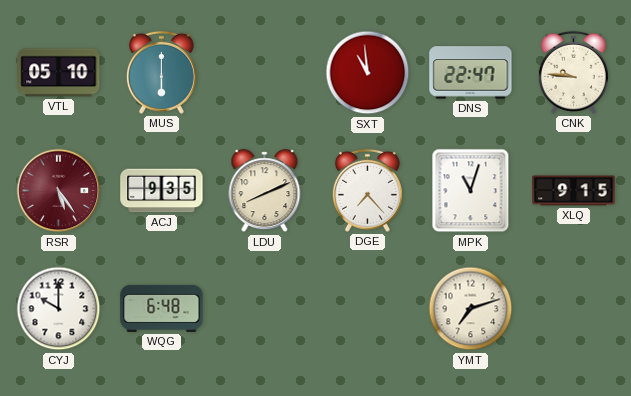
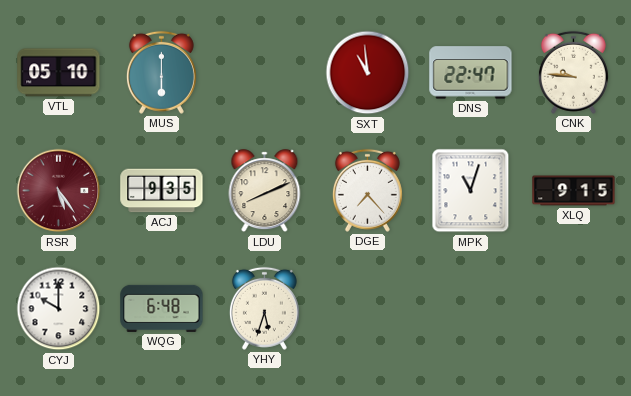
YHY: none -> 5:33
YMT: 7:12 -> none
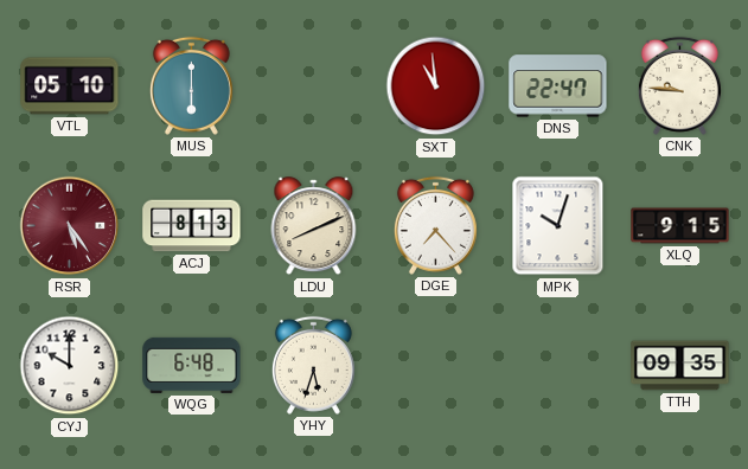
ACJ: 9:35 -> 8:13
MPK: 11:03 -> 10:03
TTH: none -> 09:35
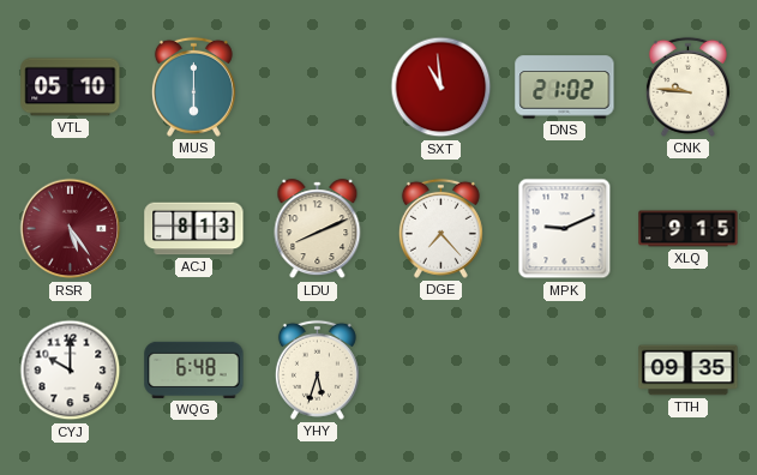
DNS: 22:47 -> 21:02
MPK: 10:03 -> 9:11
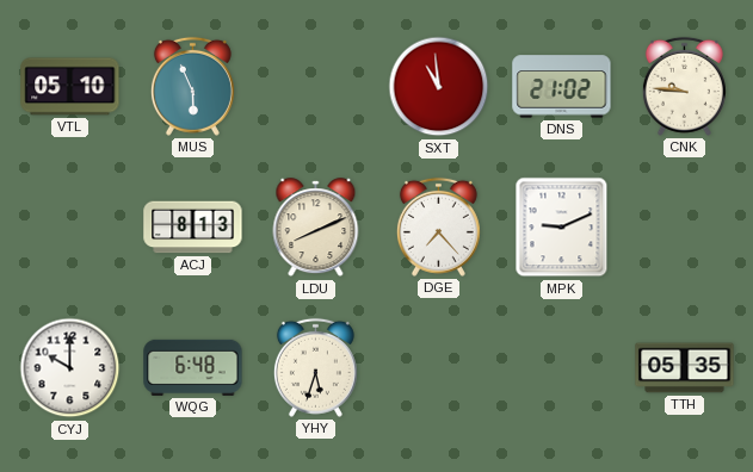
MUS: 6:00 -> 5:56
RSR: 5:24 -> none
XLQ: 9:15 -> none
TTH: 09:35 -> 05:35
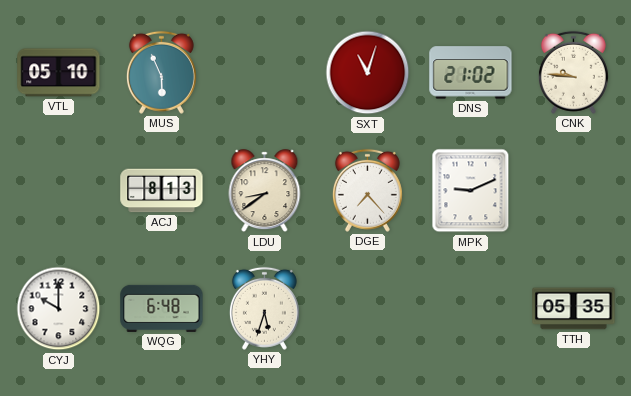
SXT: 10:59 -> 11:03
LDU: 8:11 -> 8:39
